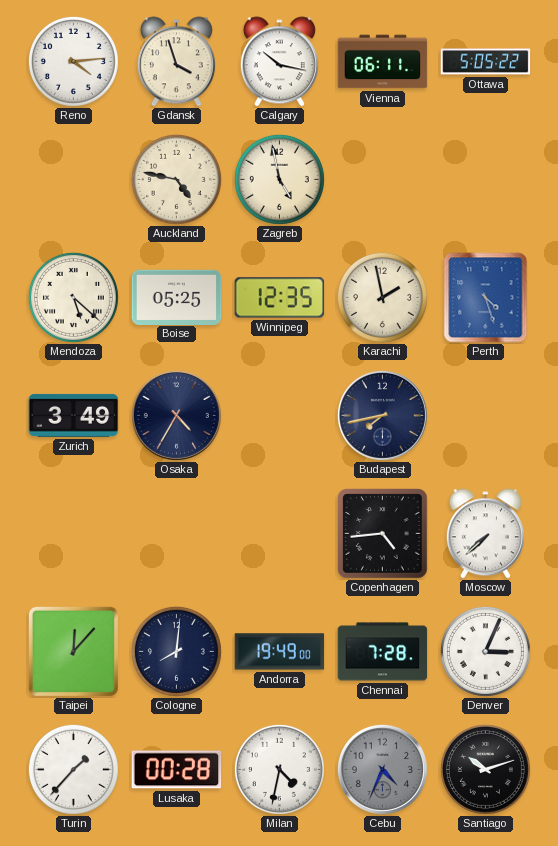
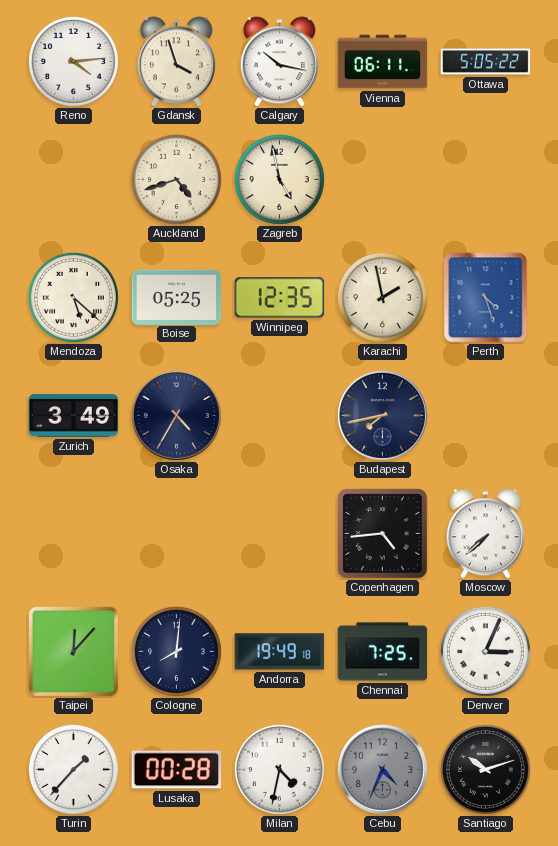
Auckland: 4:47 -> 4:42
Andorra: 19:49:00 -> 19:49:18
Chennai: 7:28 -> 7:25
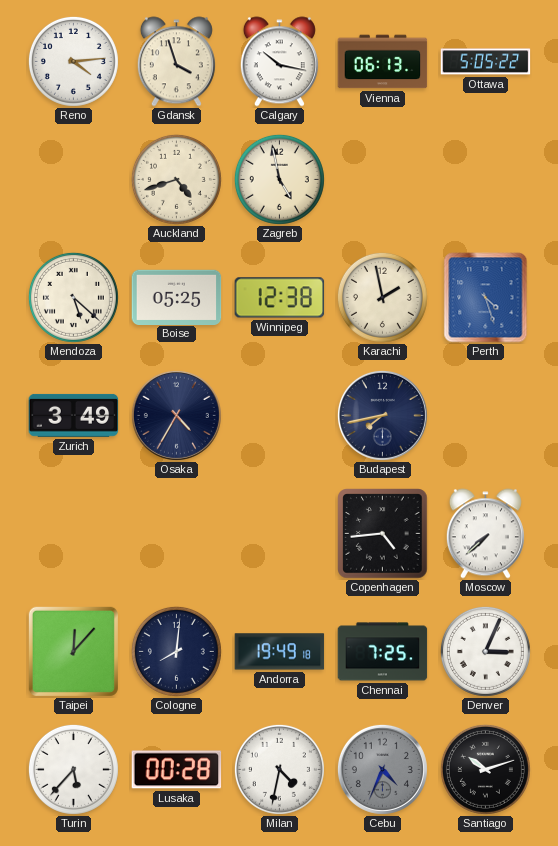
Vienna: 06:11 -> 06:13
Winnipeg: 12:35 -> 12:38
Turin: 1:37 -> 5:37
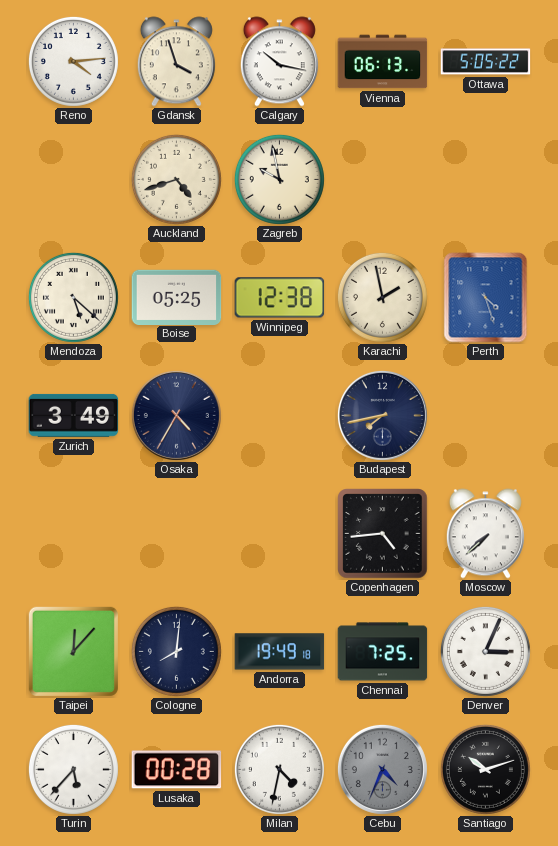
Zagreb: 4:58 -> 9:58
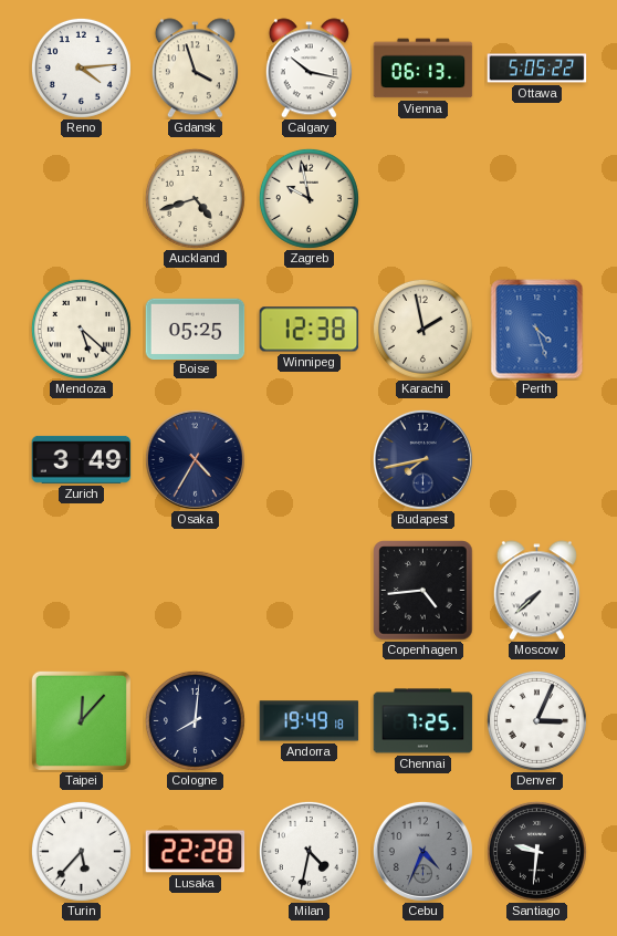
Lusaka: 00:28 -> 22:28
Santiago: 10:12 -> 9:31
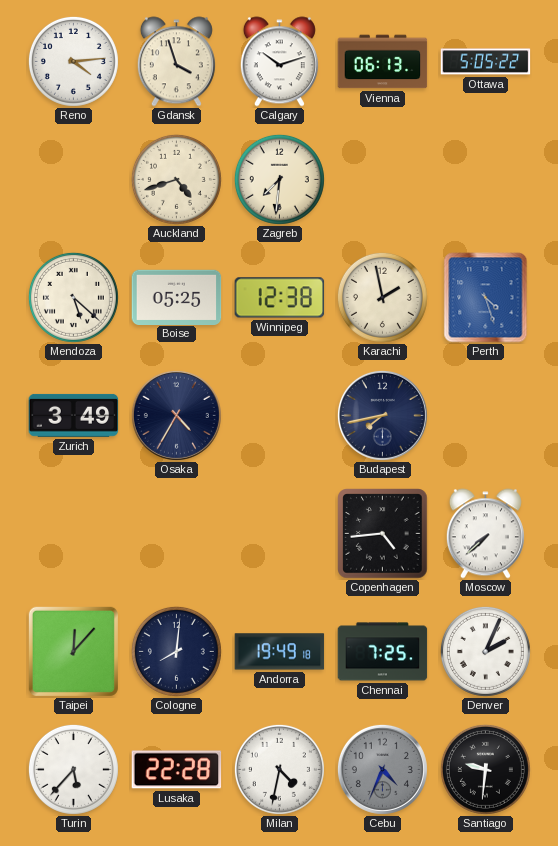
Calgary: 10:17 -> 10:12
Zagreb: 9:58 -> 7:31
Denver: 3:04 -> 2:04
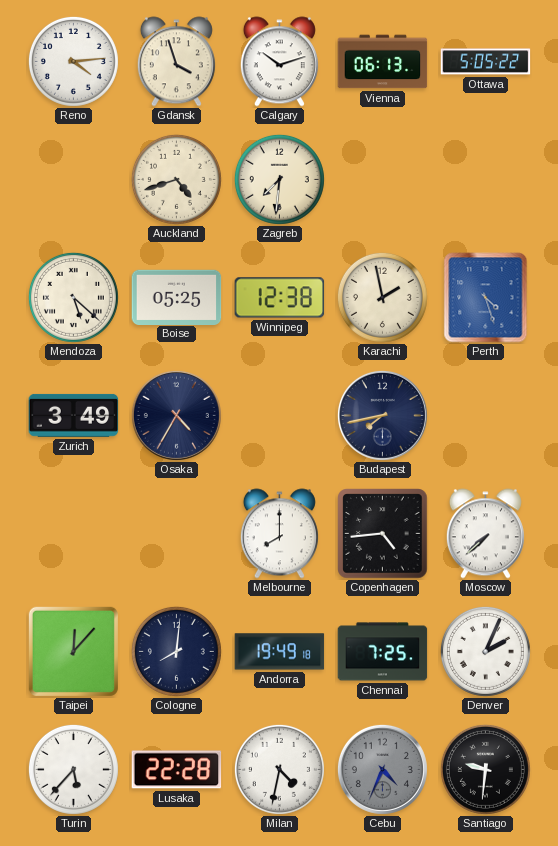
Melbourne: none -> 8:00
